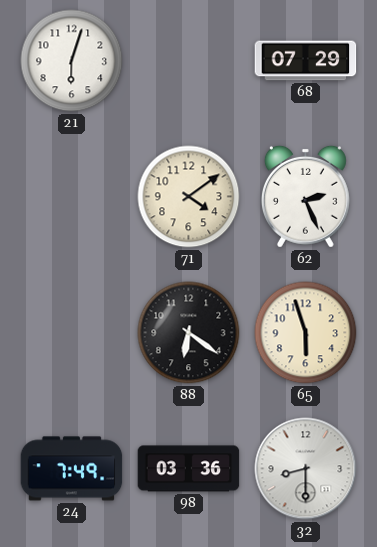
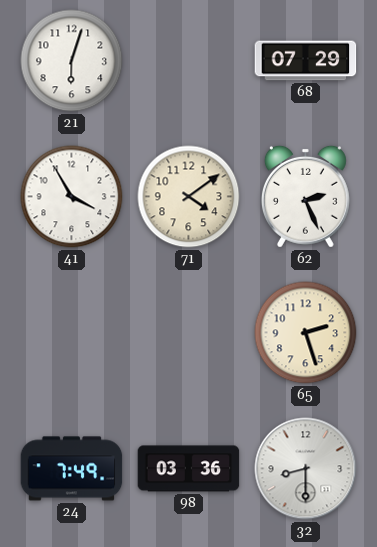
41: none -> 3:55
88: 6:21 -> none
65: 5:57 -> 2:27
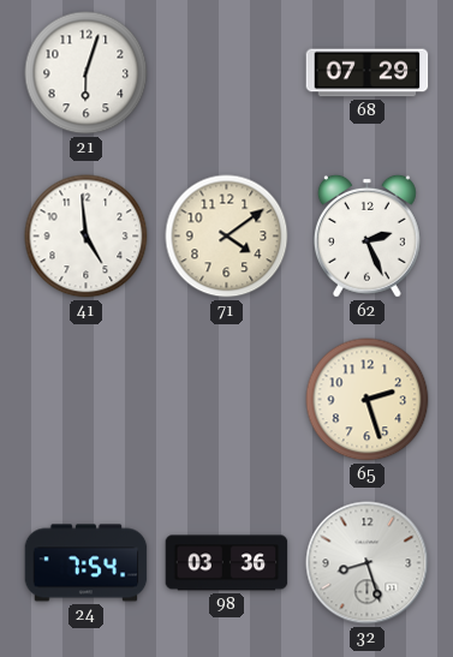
41: 3:55 -> 4:59
24: 7:49 -> 7:54
32: 8:30 -> 8:27
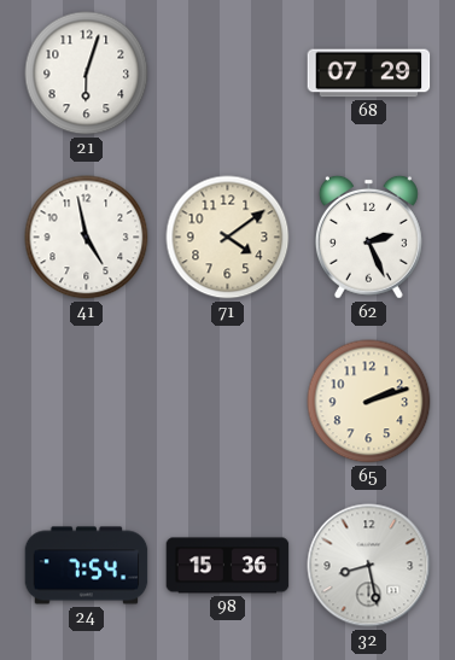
41: 4:59 -> 4:58
65: 2:27 -> 2:12
98: 03:36 -> 15:36
32: 8:27 -> 8:28
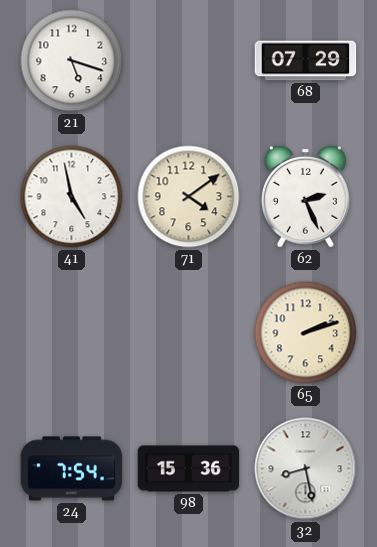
21: 6:03 -> 5:18
